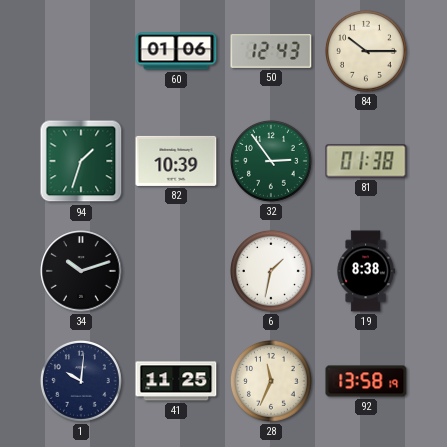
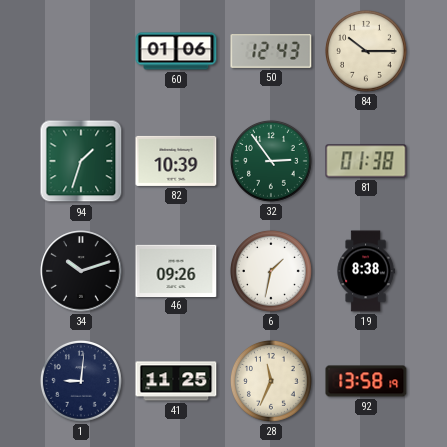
46: none -> 09:26
1: 10:01 -> 9:01
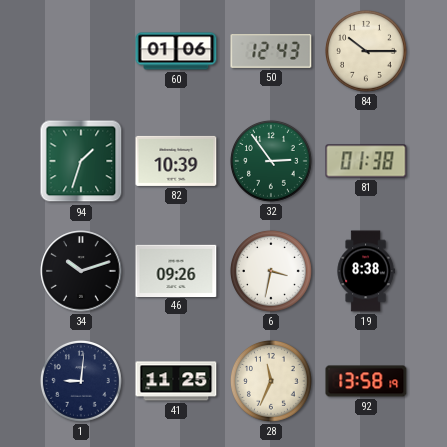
6: 1:32 -> 3:32
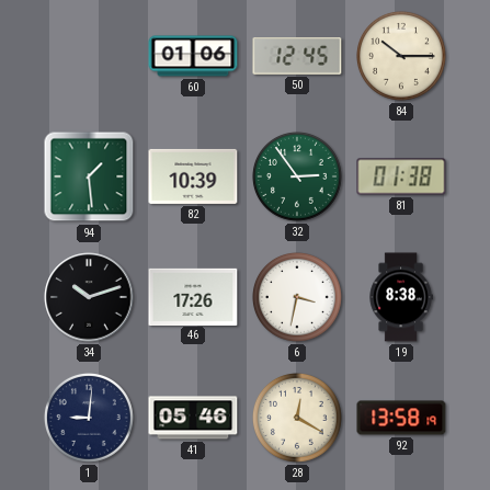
50: 12:43 -> 12:45
94: 1:33 -> 1:29
46: 09:26 -> 17:26
41: 11:25 -> 05:46
28: 11:34 -> 12:20
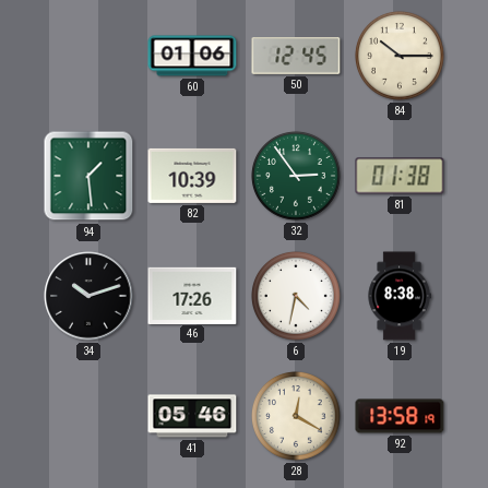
6: 3:32 -> 4:32
1: 9:01 -> none
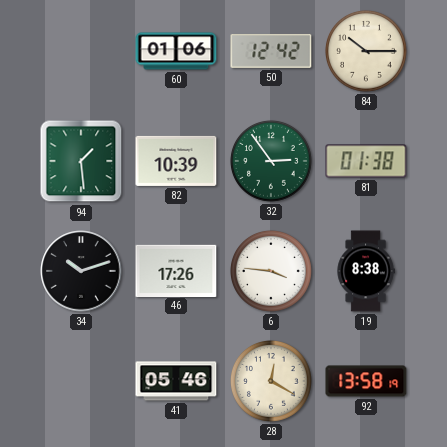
50: 12:45 -> 12:42
6: 4:32 -> 3:46
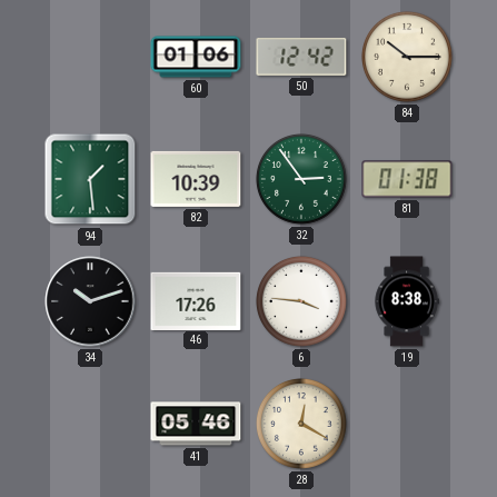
92: 13:58 -> none
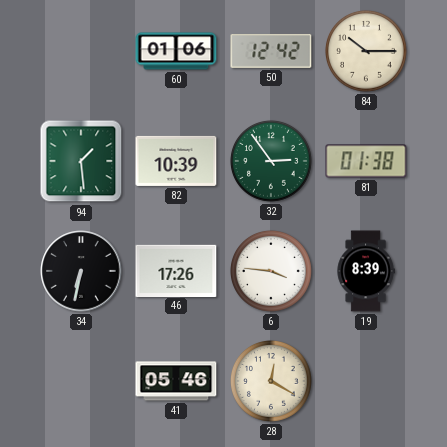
34: 10:12 -> 6:32
19: 8:38 -> 8:39
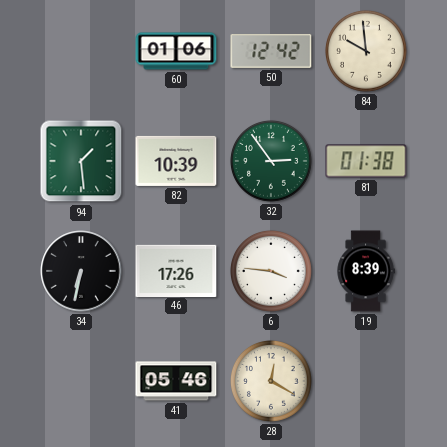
84: 10:15 -> 9:59
